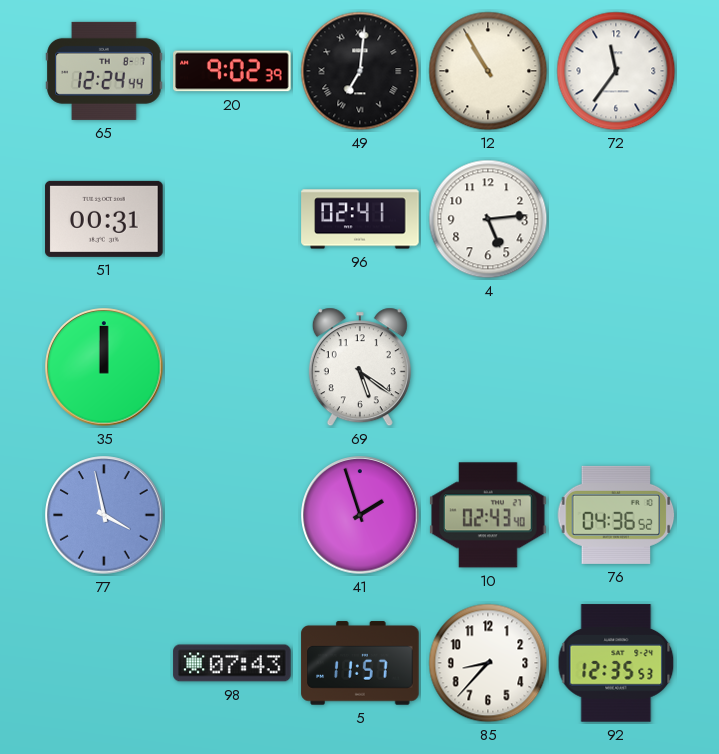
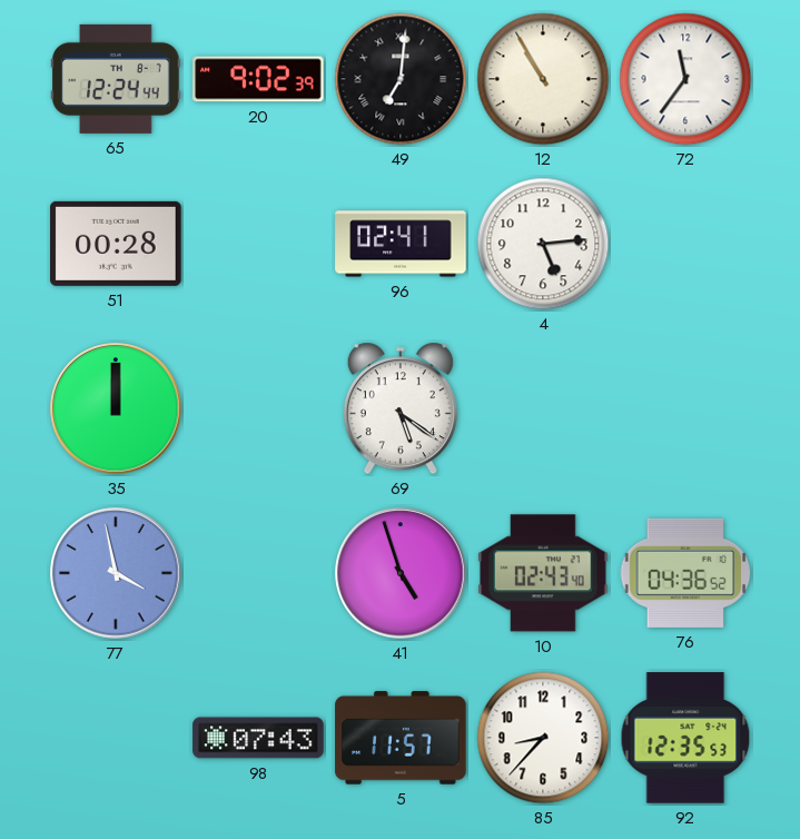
51: 00:31 -> 00:28
41: 1:57 -> 4:57
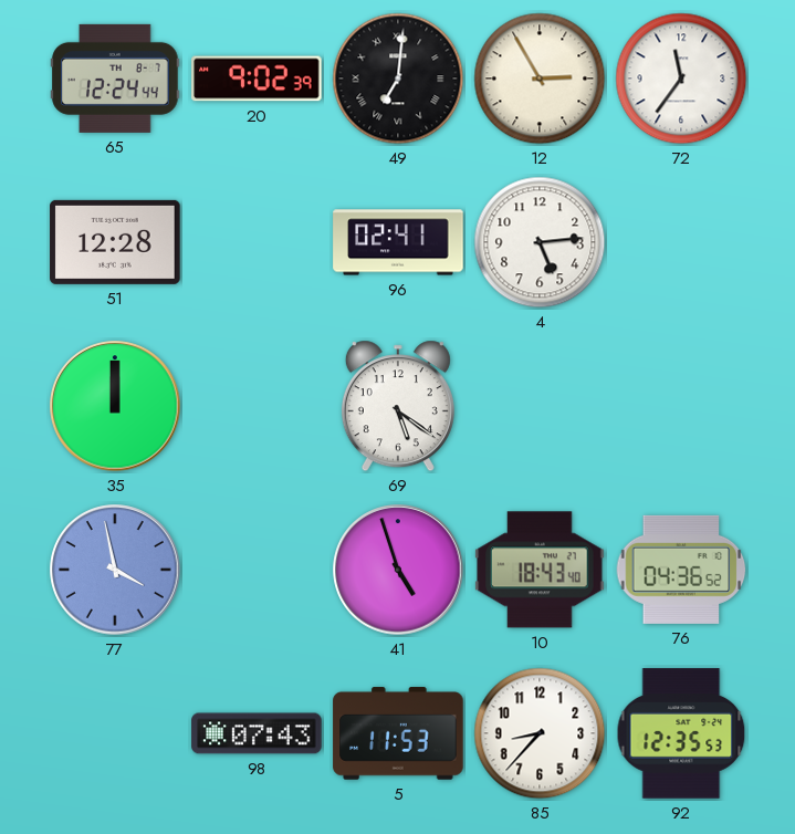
12: 10:55 -> 2:55
51: 00:28 -> 12:28
10: 02:43 -> 18:43
5: 11:57 -> 11:53
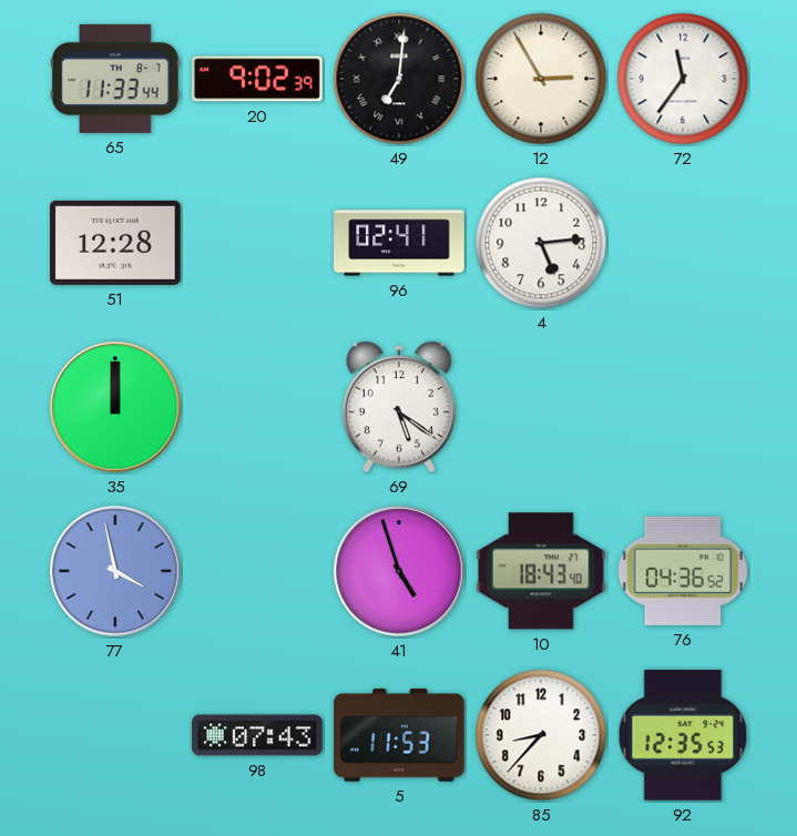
65: 12:24 -> 11:33
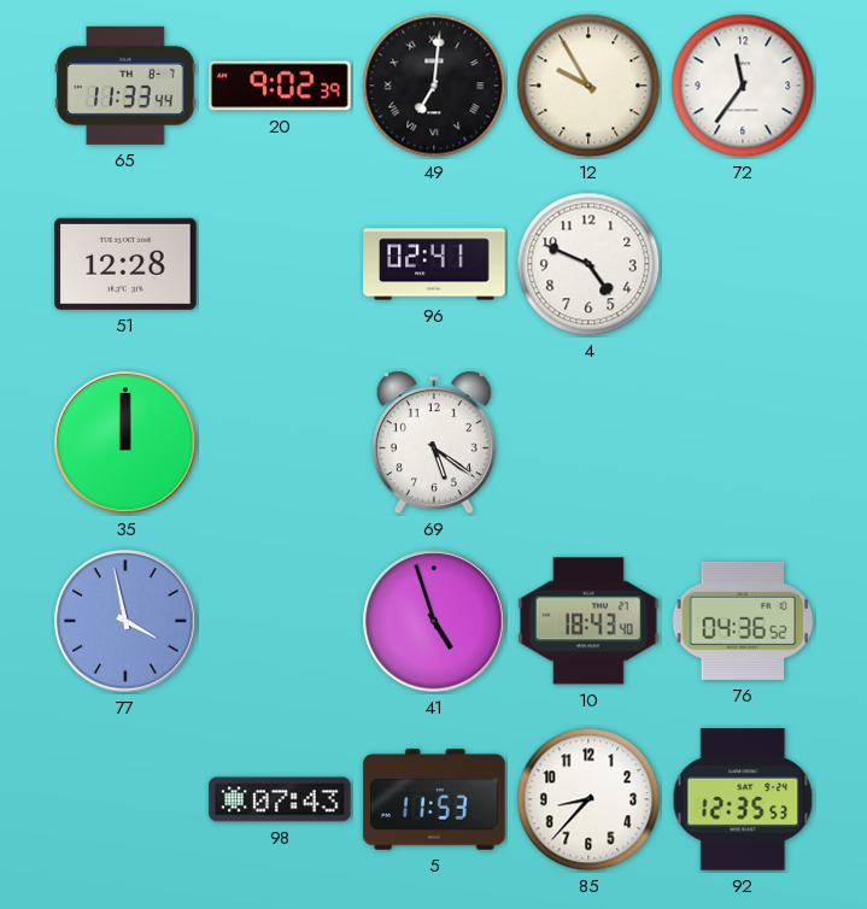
12: 2:55 -> 9:55
4: 5:14 -> 4:49
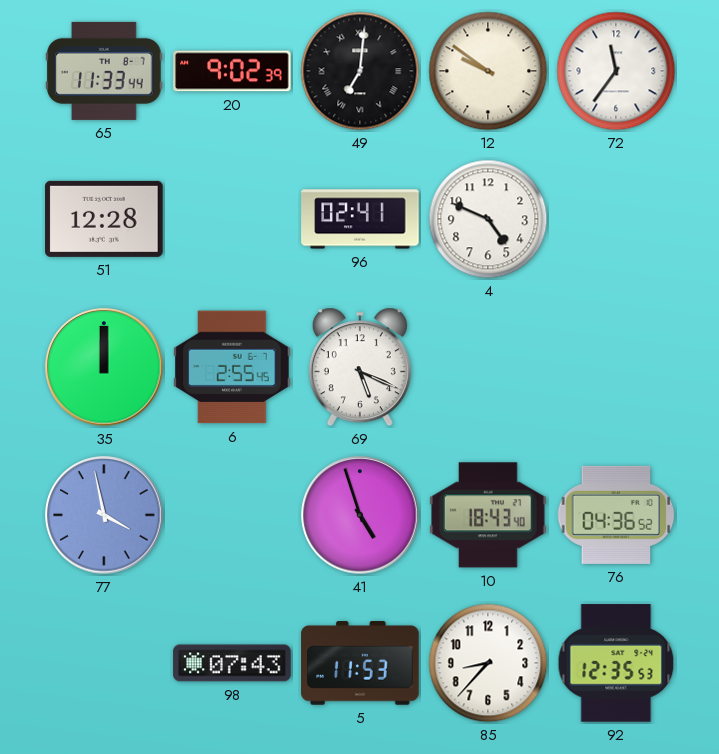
12: 9:55 -> 9:51
6: none -> 2:55
69: 5:21 -> 5:19
